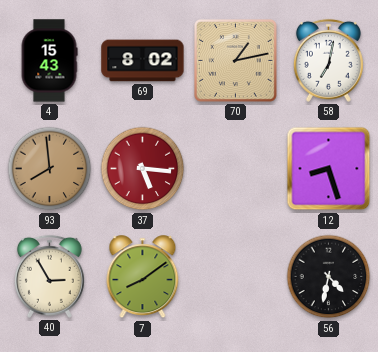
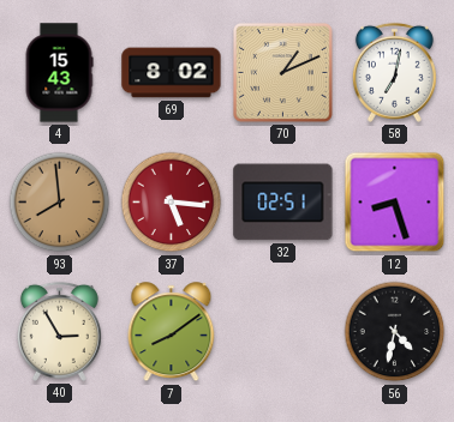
70: 1:13 -> 1:11
32: none -> 02:51
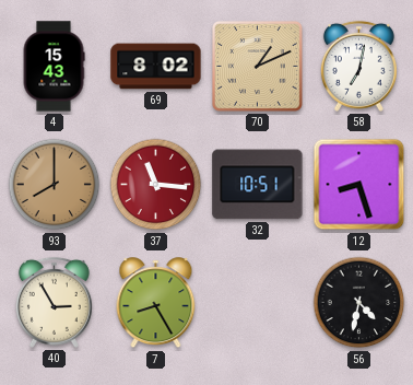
93: 7:59 -> 8:00
37: 5:16 -> 11:16
32: 02:51 -> 10:51
7: 8:09 -> 8:25
